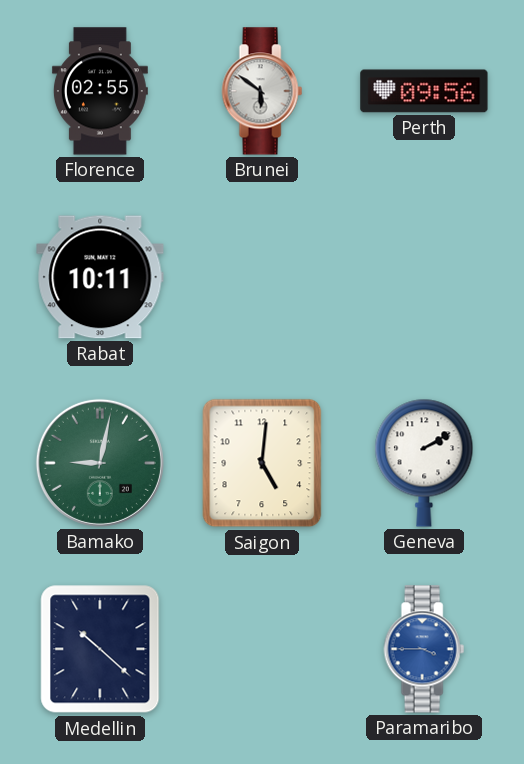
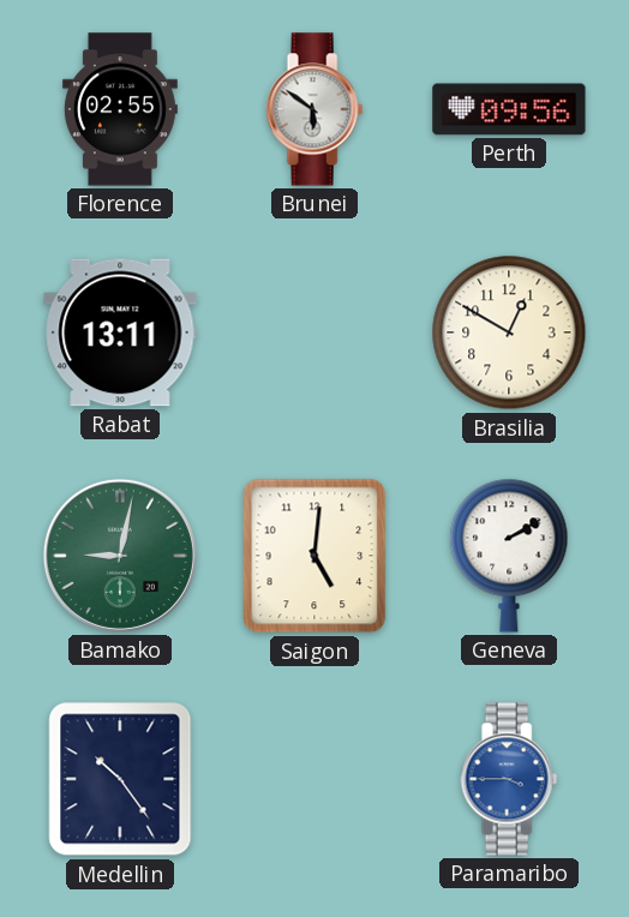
Rabat: 10:11 -> 13:11
Brasilia: none -> 12:50
Medellin: 10:22 -> 10:24
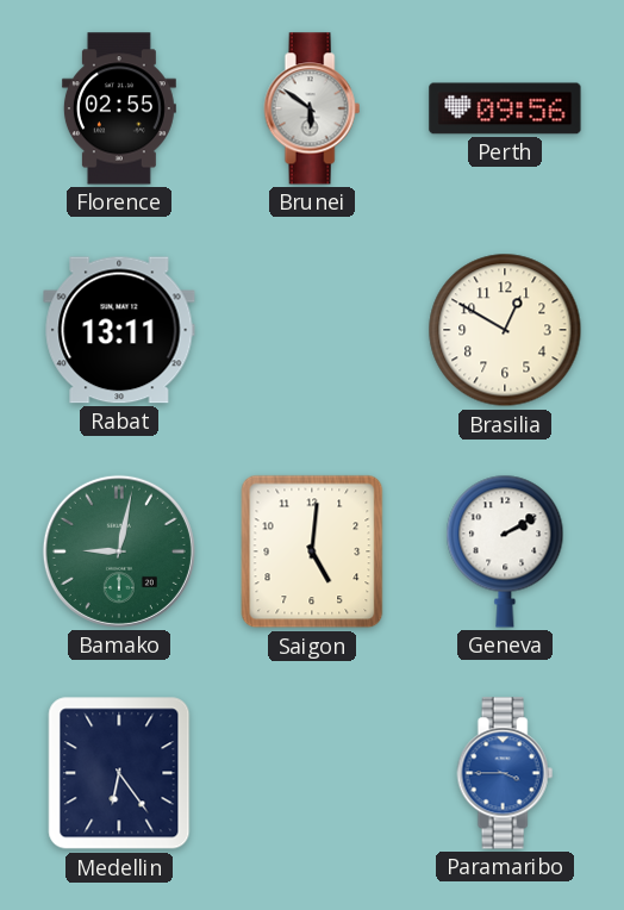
Medellin: 10:24 -> 6:24
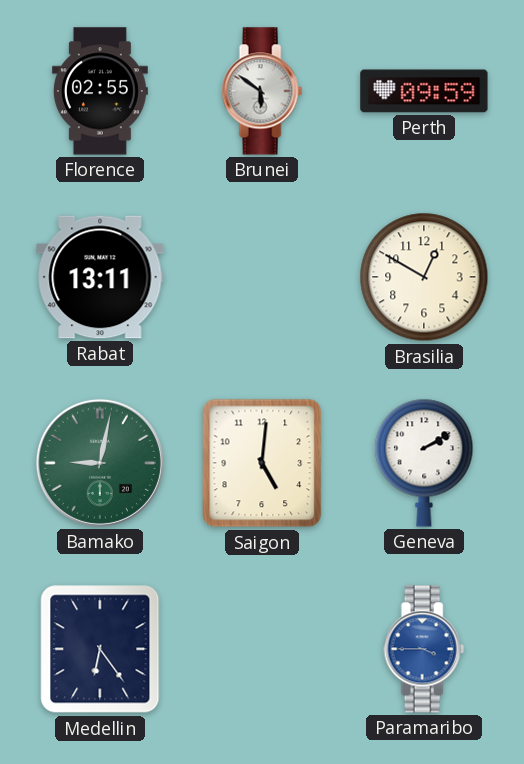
Perth: 09:56 -> 09:59
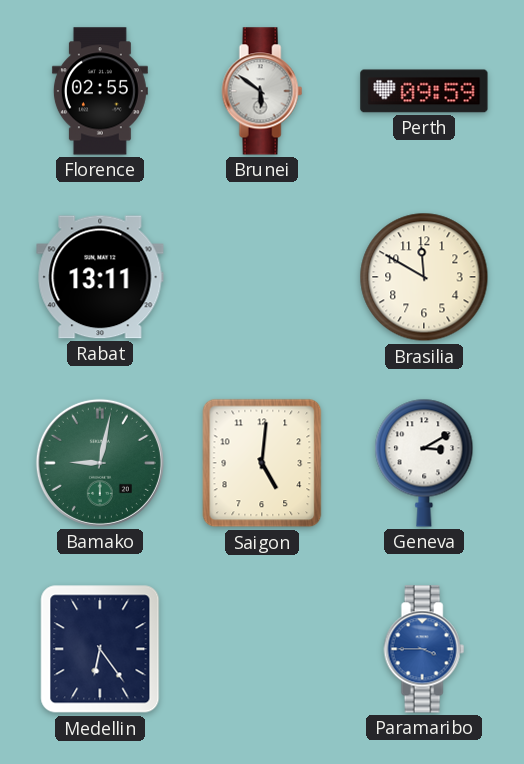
Brasilia: 12:50 -> 11:50
Geneva: 2:10 -> 3:10
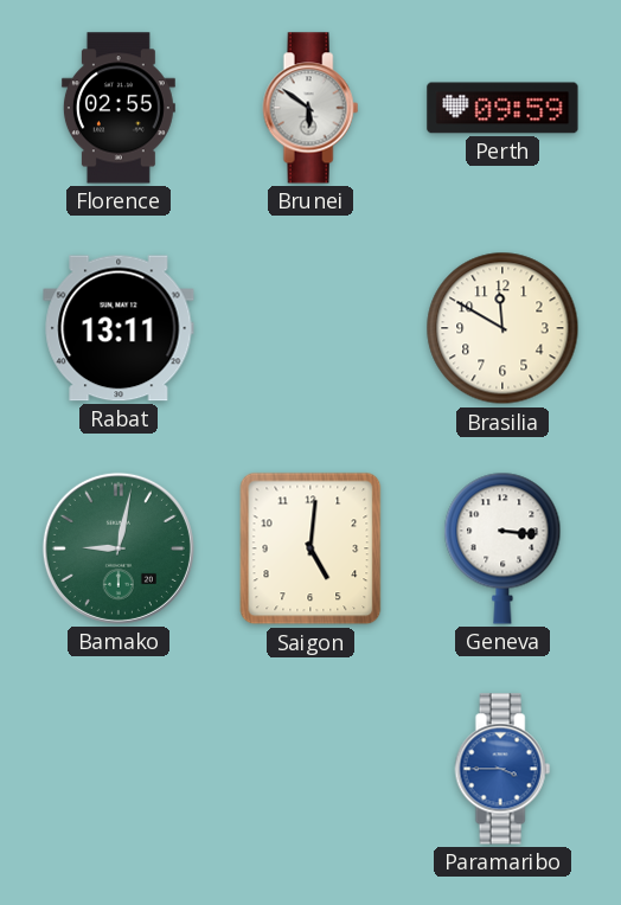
Geneva: 3:10 -> 3:16
Medellin: 6:24 -> none
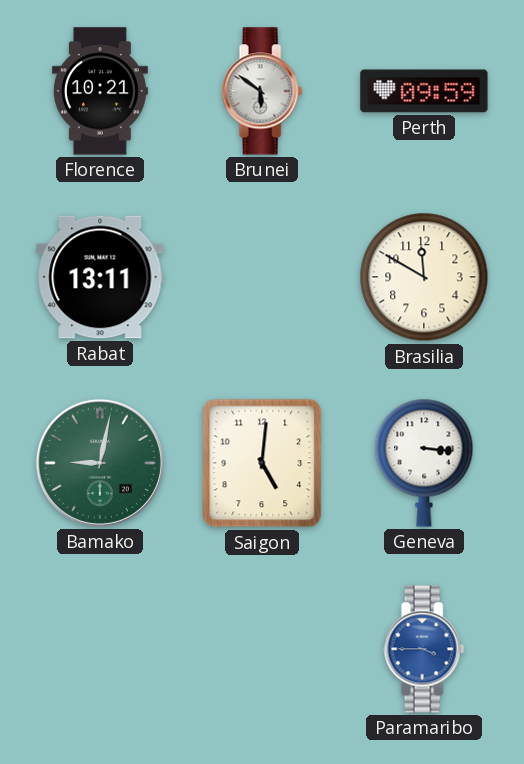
Florence: 02:55 -> 10:21
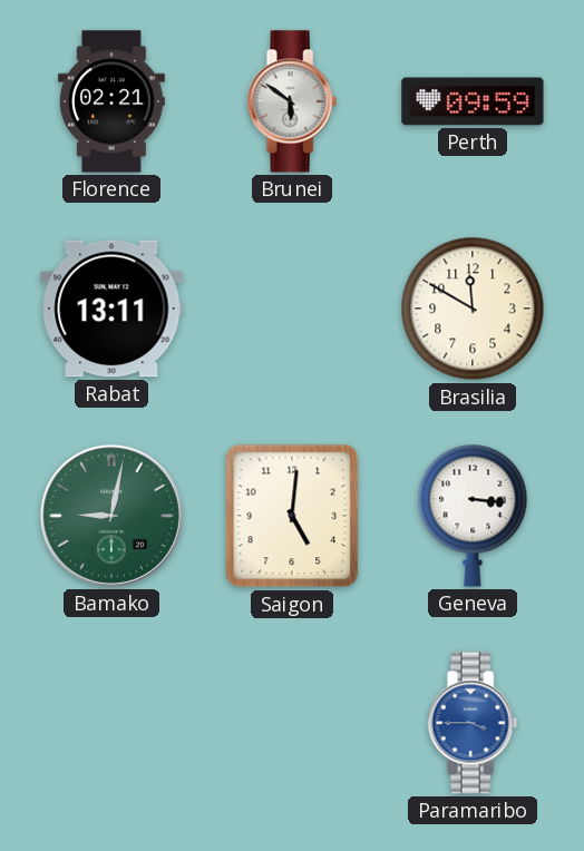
Florence: 10:21 -> 02:21
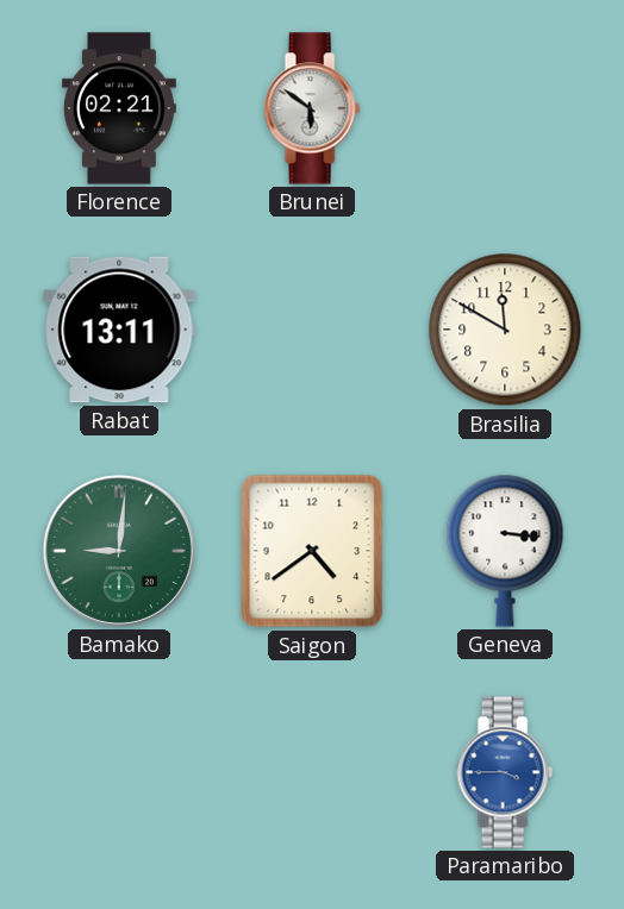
Perth: 09:59 -> none
Bamako: 9:02 -> 9:01
Saigon: 5:01 -> 4:39
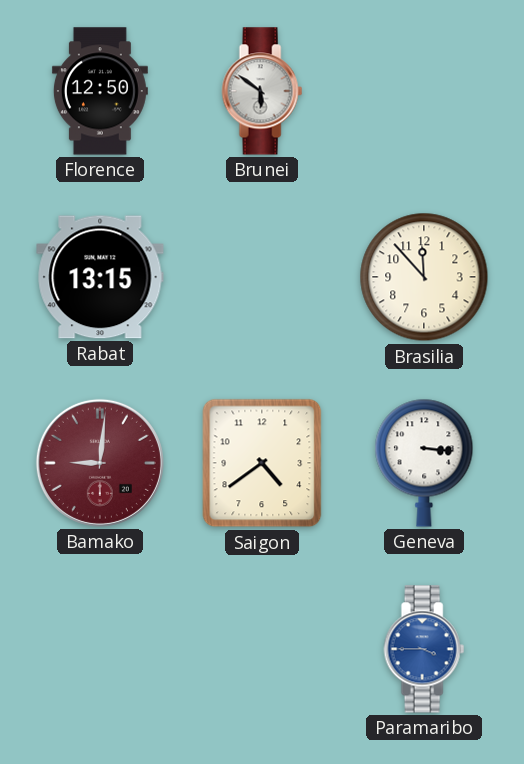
Florence: 02:21 -> 12:50
Rabat: 13:11 -> 13:15
Brasilia: 11:50 -> 11:53
Bamako dial: green -> burgundy
